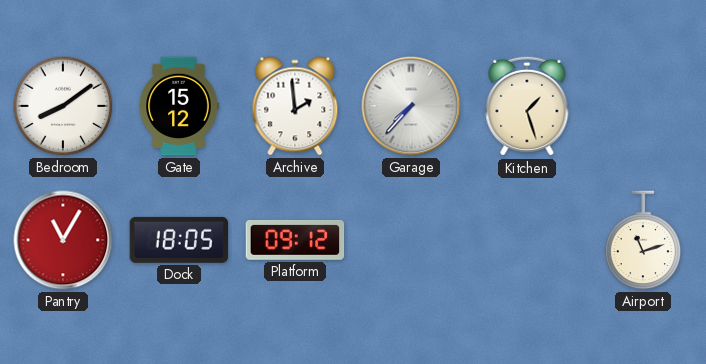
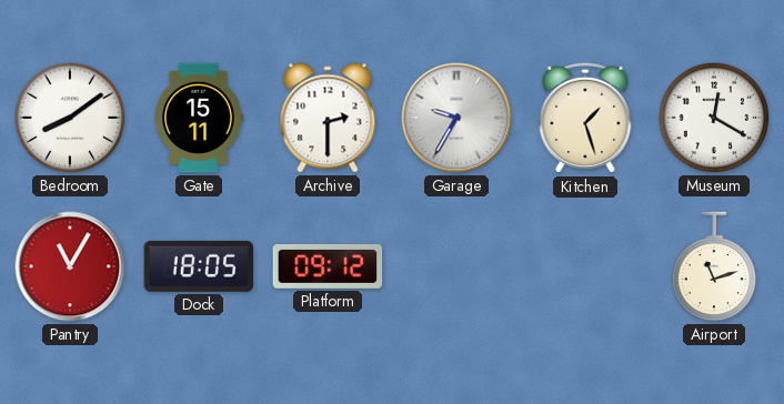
Gate: 15:12 -> 15:11
Archive: 1:59 -> 2:30
Garage: 7:37 -> 9:35
Museum: none -> 12:20
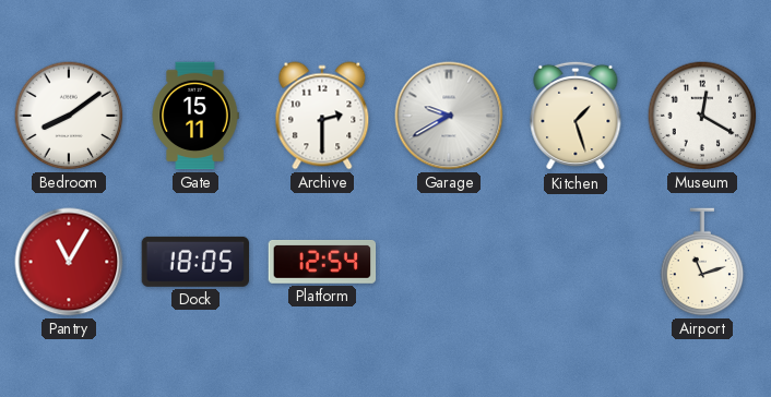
Garage: 9:35 -> 9:40
Platform: 09:12 -> 12:54
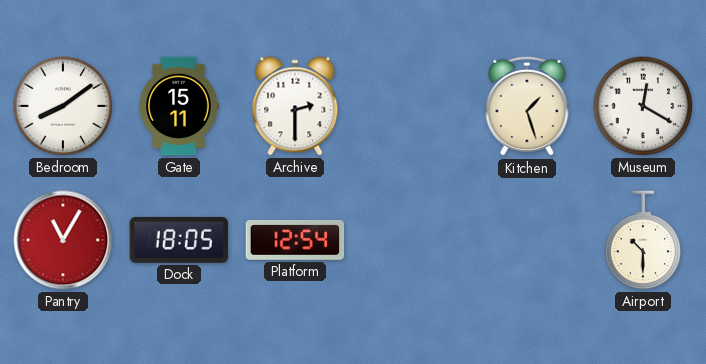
Garage: 9:40 -> none
Airport: 11:12 -> 10:30
